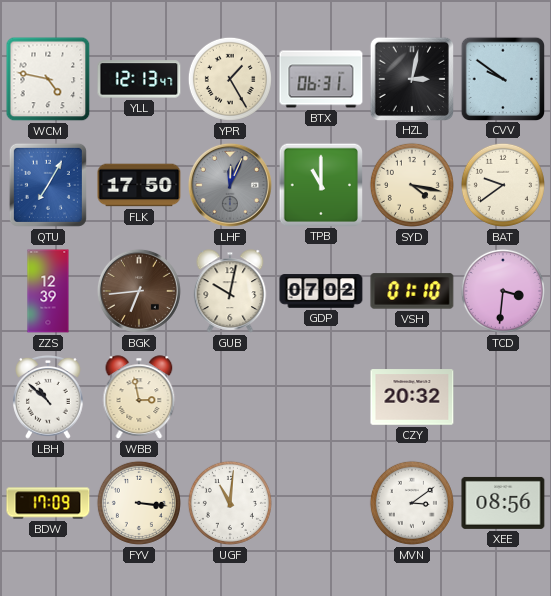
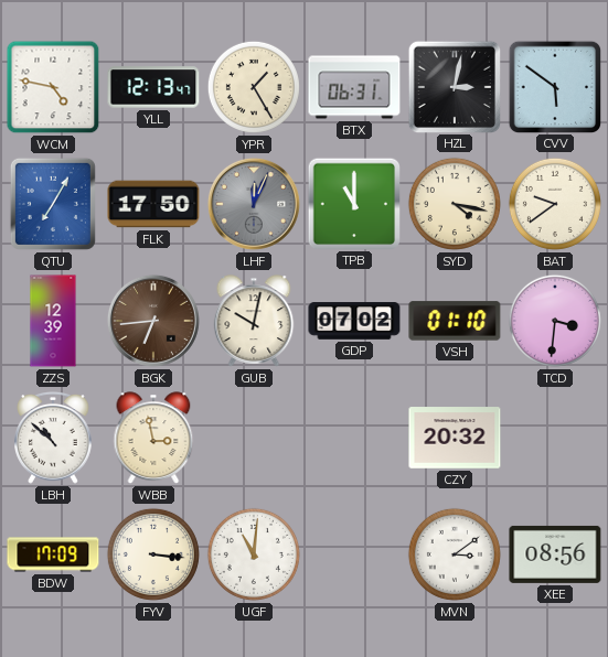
CVV: 9:51 -> 5:51
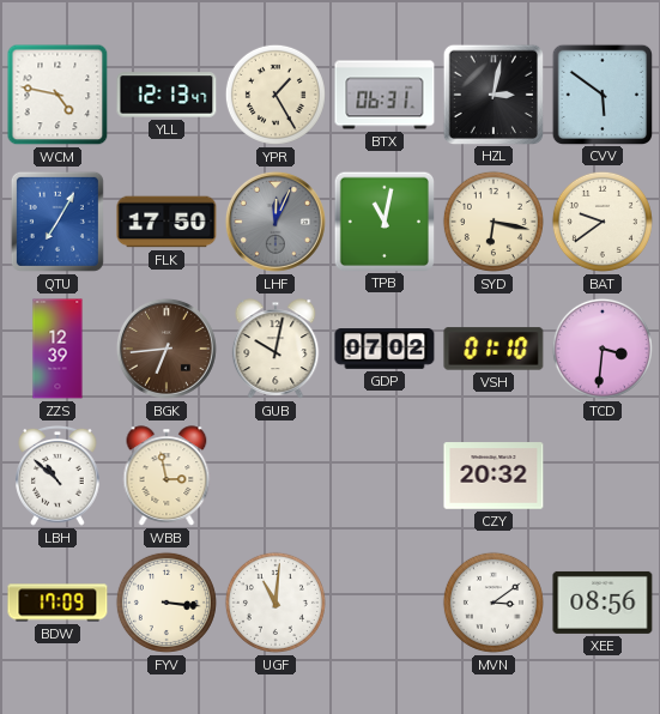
TPB: 11:00 -> 11:02
SYD: 4:17 -> 6:17
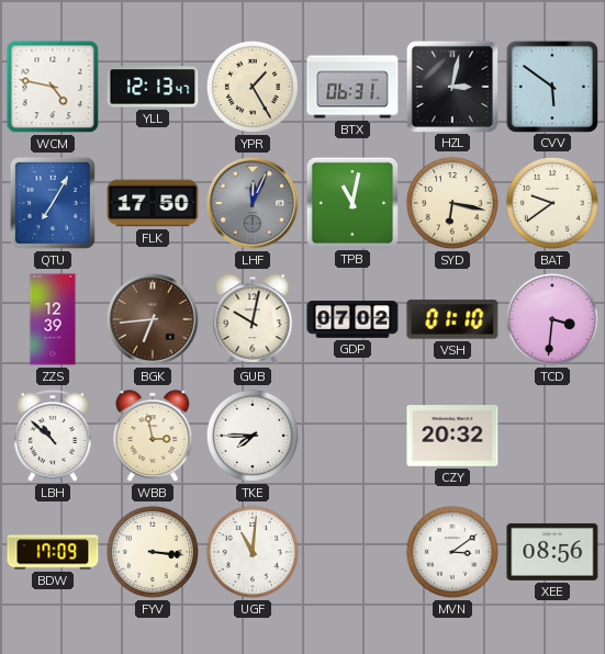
TKE: none -> 7:45
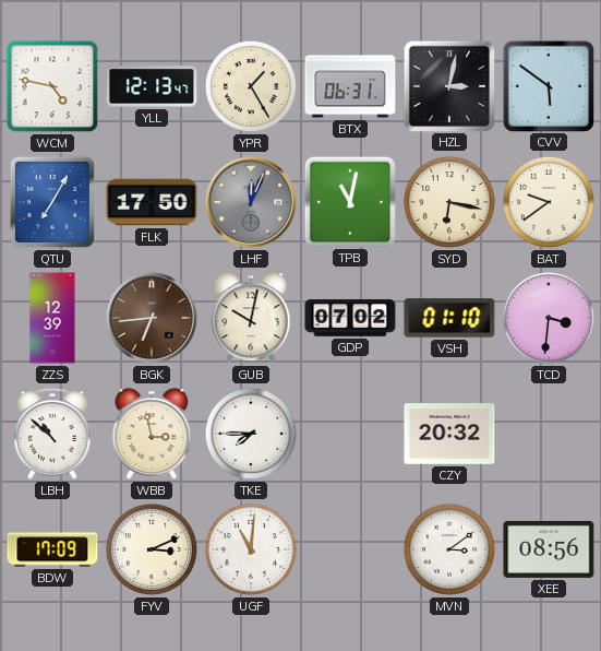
FYV: 3:16 -> 3:11
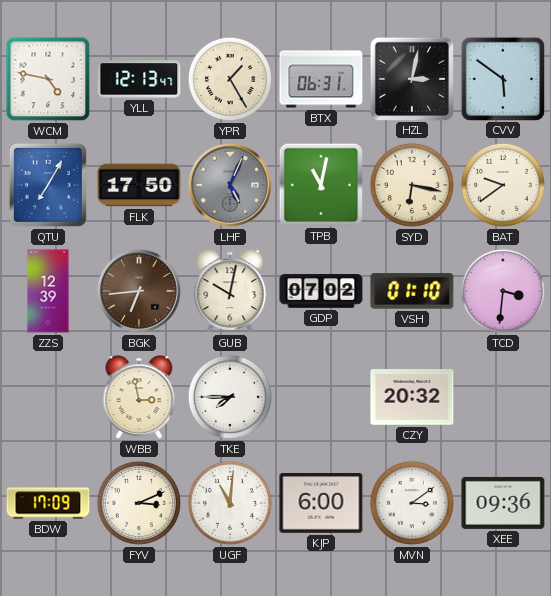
LHF: 12:04 -> 5:04
LBH: 10:52 -> none
KJP: none -> 6:00
XEE: 08:56 -> 09:36
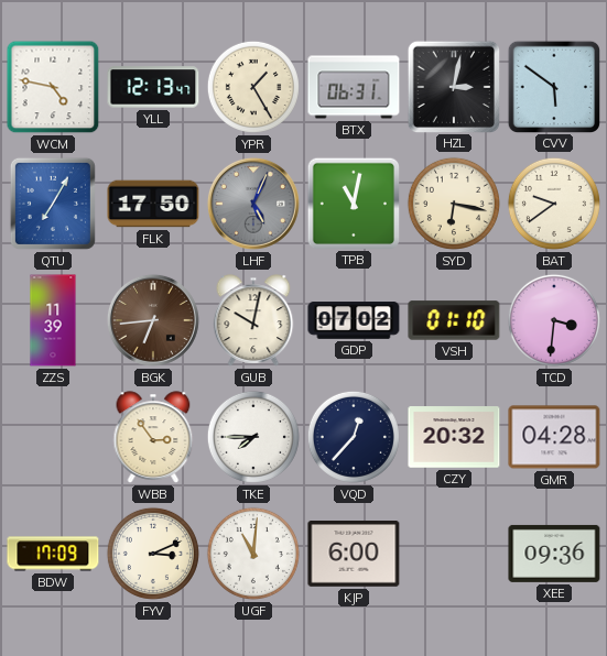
ZZS: 12:39 -> 11:39
WBB: 2:58 -> 2:54
VQD: none -> 12:37
GMR: none -> 04:28
MVN: 3:09 -> none
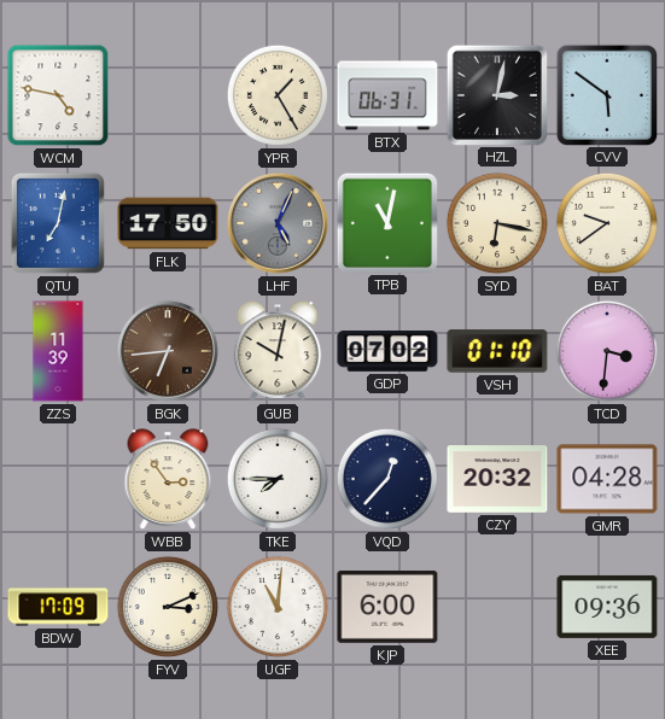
YLL: 12:13 -> none
QTU: 7:05 -> 7:02
